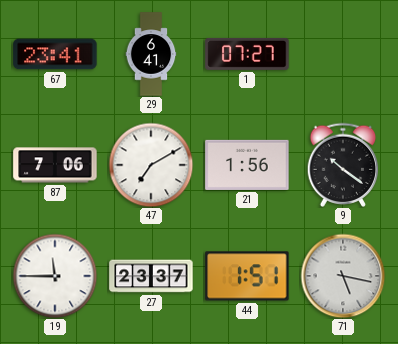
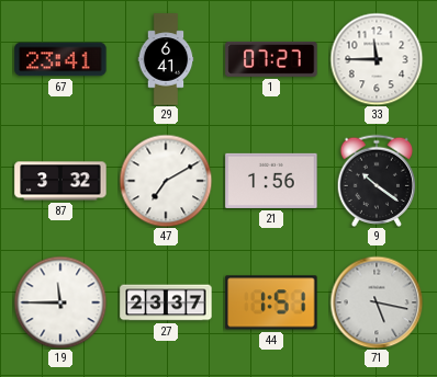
33: none -> 11:45
87: 7:06 -> 3:32
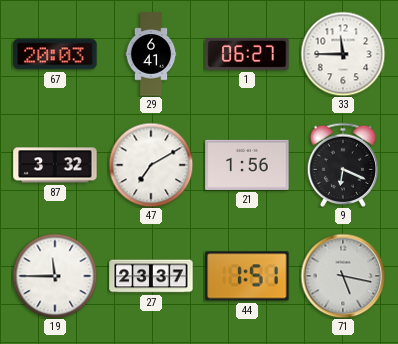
67: 23:41 -> 20:03
1: 07:27 -> 06:27
9: 10:21 -> 6:19
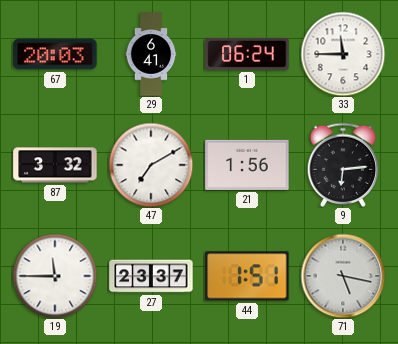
1: 06:27 -> 06:24
9: 6:19 -> 6:14
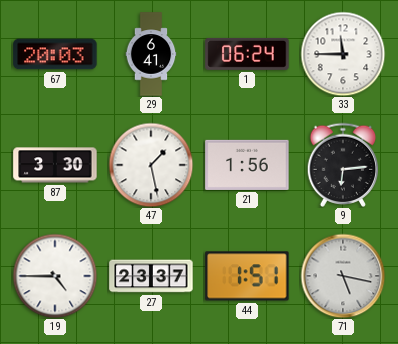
87: 3:32 -> 3:30
47: 7:10 -> 1:28
19: 11:45 -> 4:45
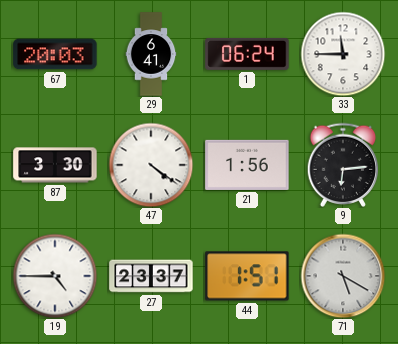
47: 1:28 -> 4:21
71: 5:17 -> 5:20
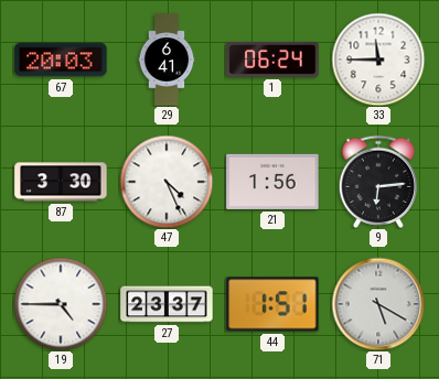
47: 4:21 -> 4:26
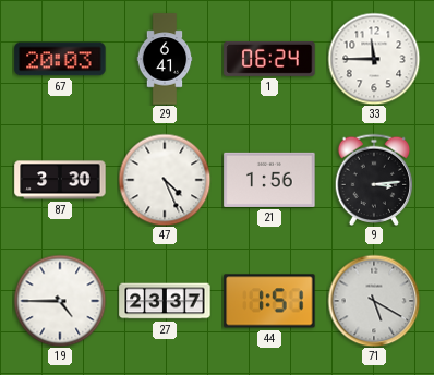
9: 6:14 -> 3:14
